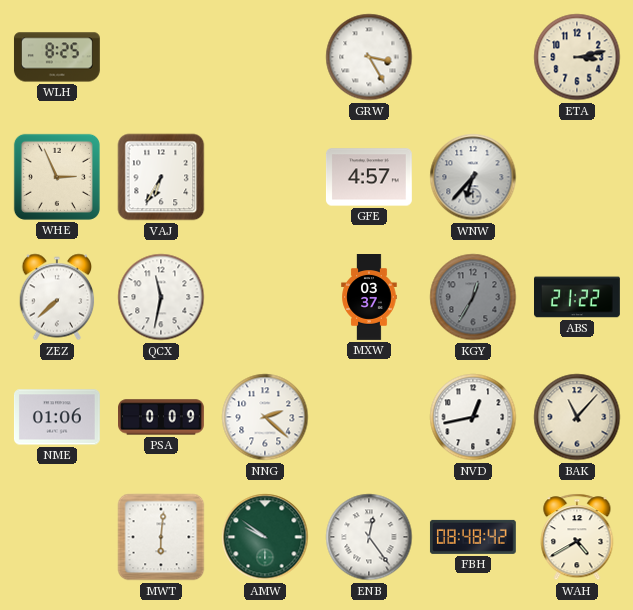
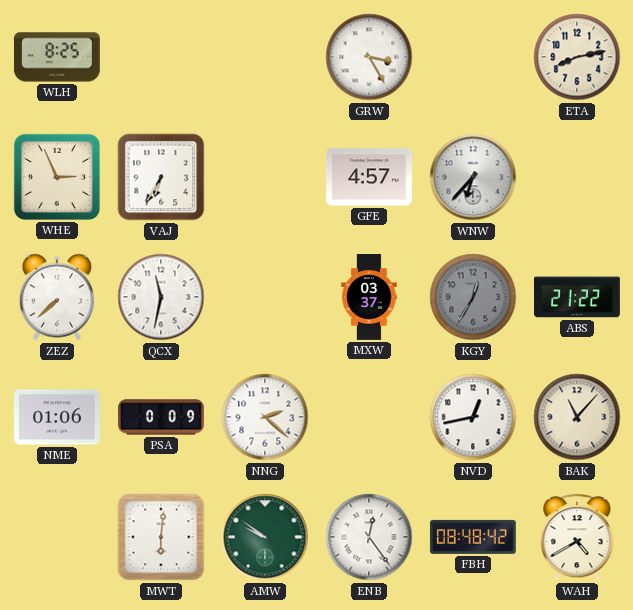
ETA: 3:13 -> 8:13
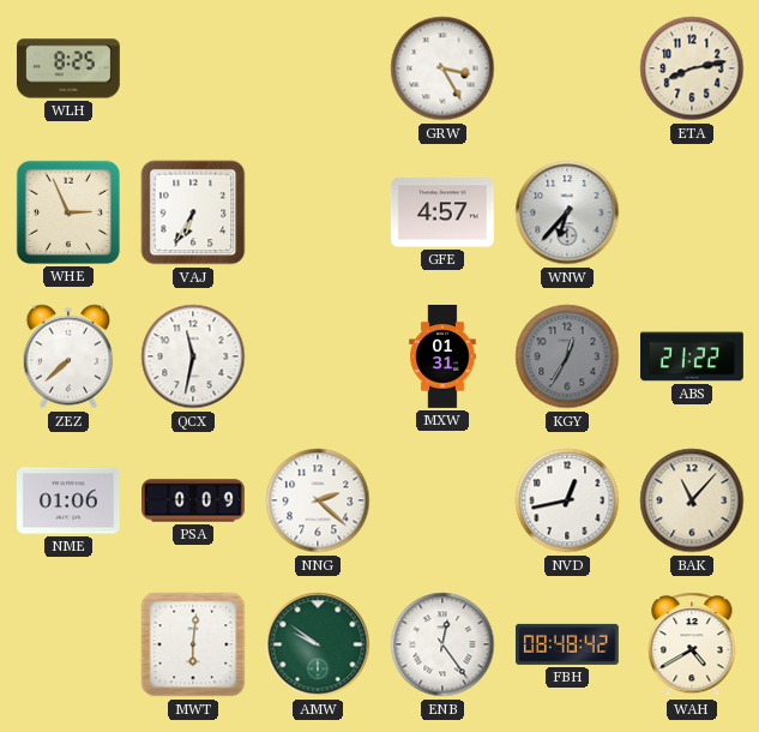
MXW: 03:37 -> 01:31
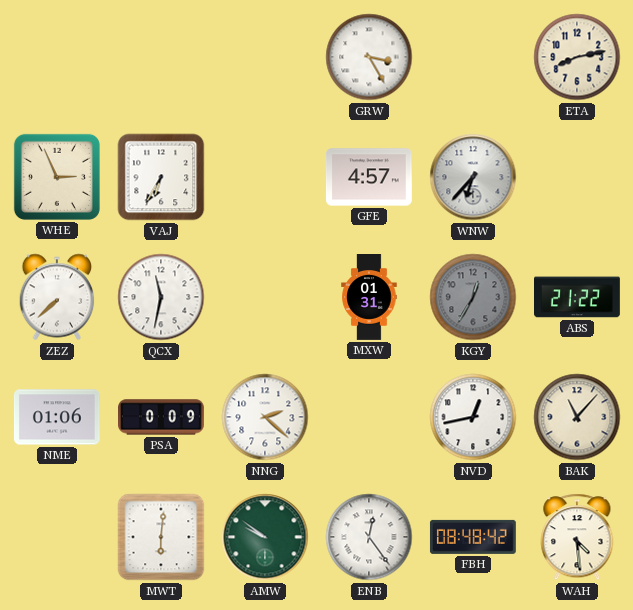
WLH: 8:25 -> none
WAH: 4:40 -> 4:29
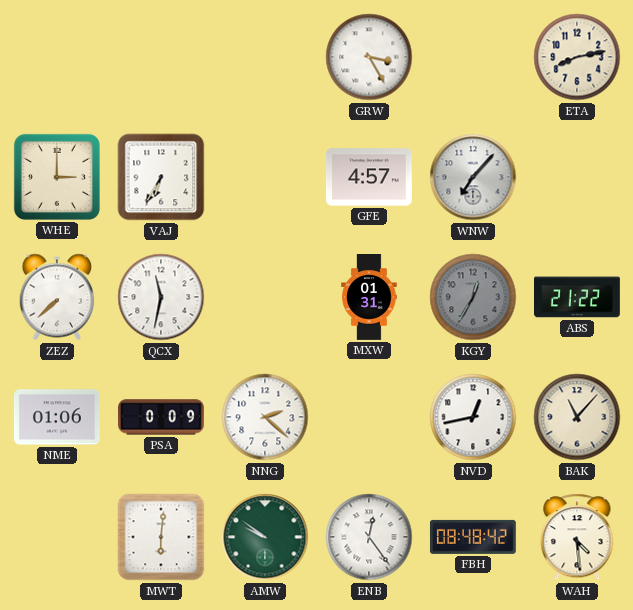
WHE: 2:56 -> 3:00
WNW: 6:37 -> 7:07
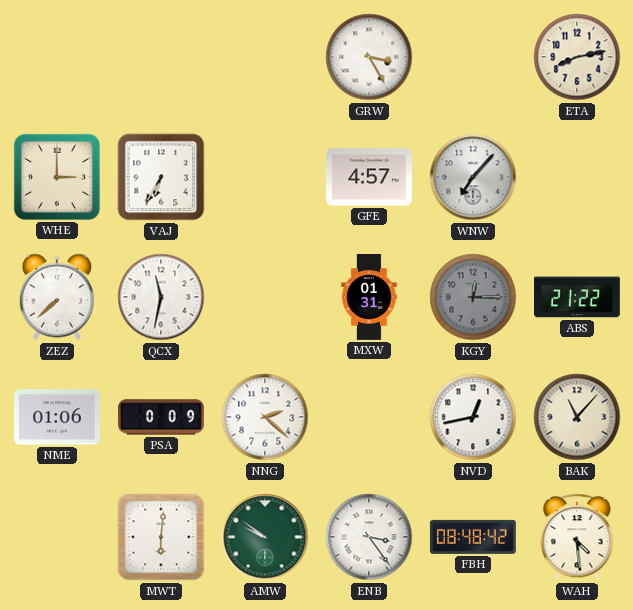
KGY: 12:35 -> 12:15
ENB: 12:24 -> 3:24
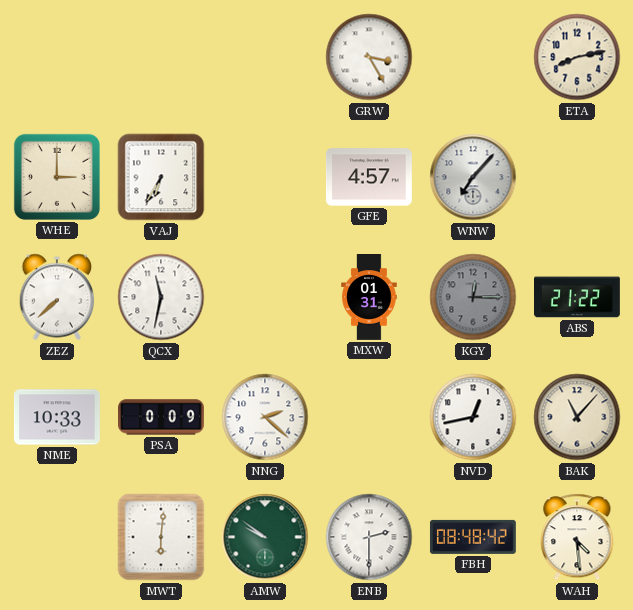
NME: 01:06 -> 10:33
ENB: 3:24 -> 2:30
